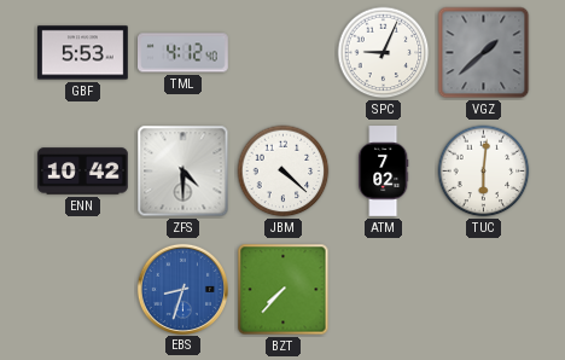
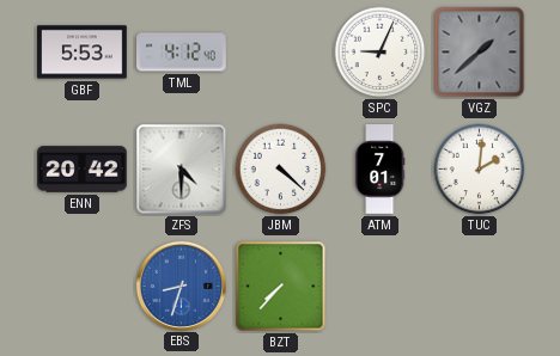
ENN: 10:42 -> 20:42
ATM: 7:02 -> 7:01
TUC: 6:01 -> 2:01
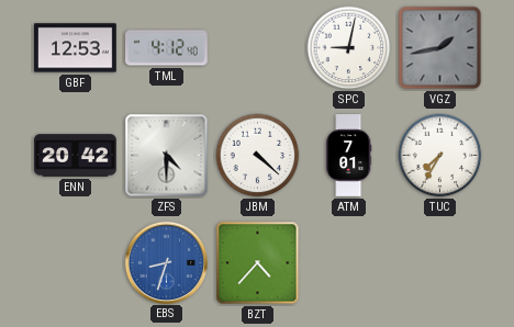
GBF: 5:53 -> 12:53
SPC: 9:04 -> 9:02
VGZ: 1:38 -> 1:43
TUC: 2:01 -> 7:35
BZT: 7:37 -> 4:37
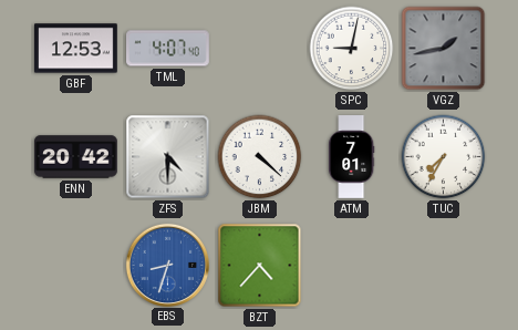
TML: 4:12 -> 4:07
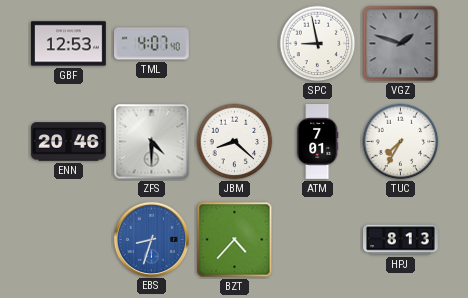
SPC: 9:02 -> 8:58
VGZ: 1:43 -> 1:48
ENN: 20:42 -> 20:46
JBM: 4:22 -> 8:22
HPJ: none -> 8:13
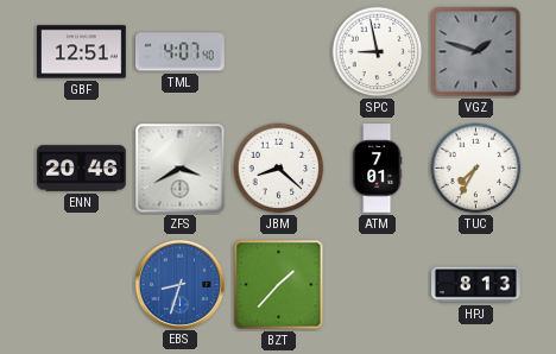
GBF: 12:53 -> 12:51
ZFS: 4:30 -> 3:40
BZT: 4:37 -> 1:37
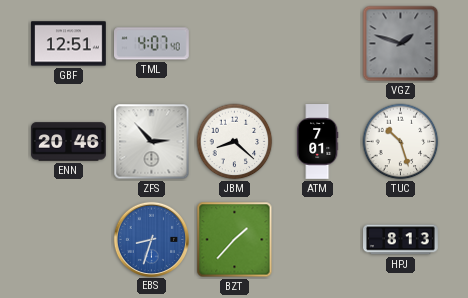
SPC: 8:58 -> none
ZFS: 3:40 -> 2:53
TUC: 7:35 -> 10:27
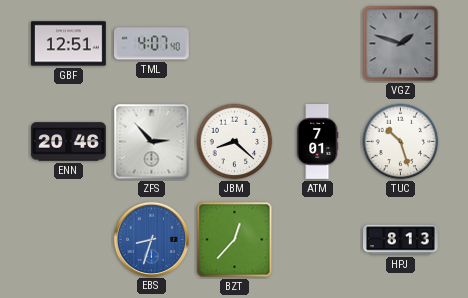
BZT: 1:37 -> 12:37
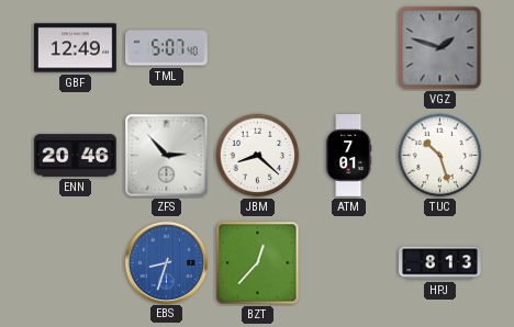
GBF: 12:51 -> 12:49
TML: 4:07 -> 5:07
